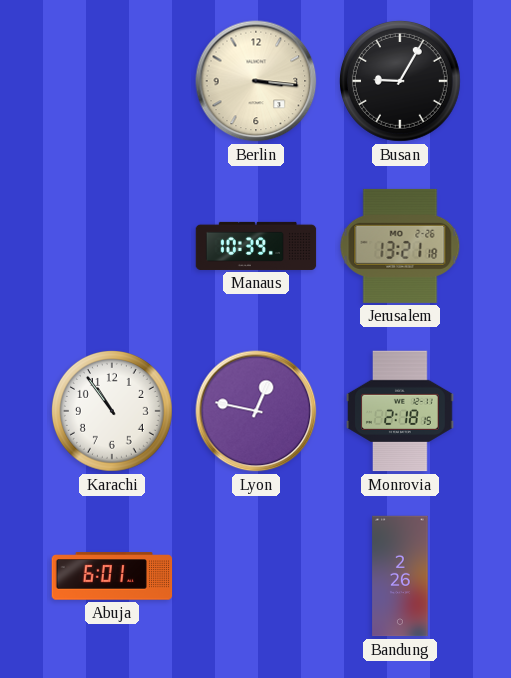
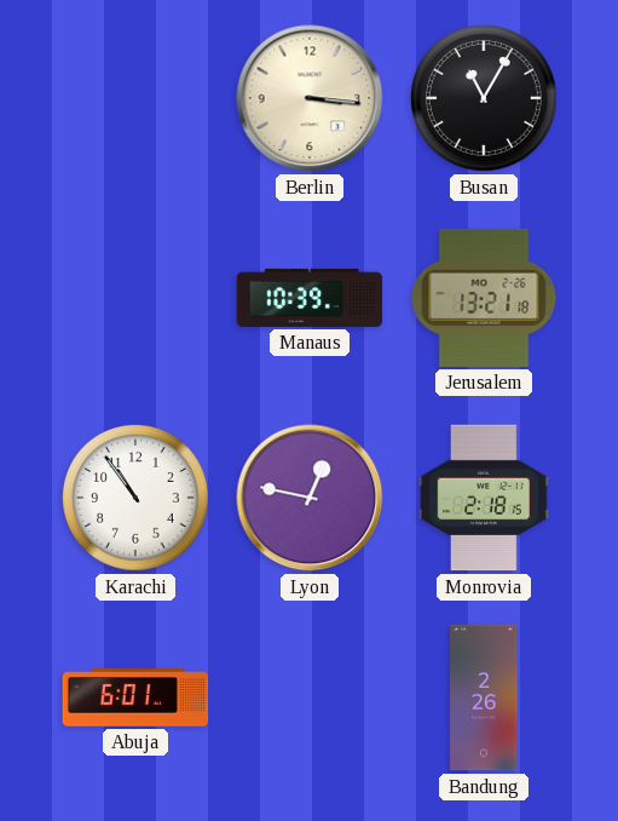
Busan: 9:05 -> 11:05
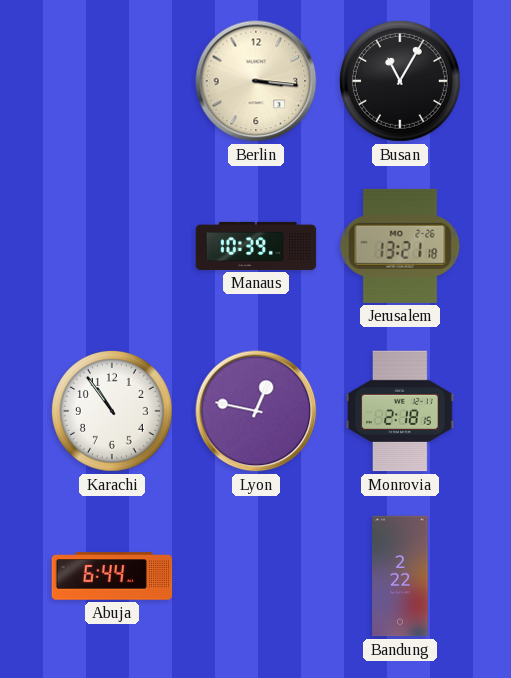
Abuja: 6:01 -> 6:44
Bandung: 2:26 -> 2:22
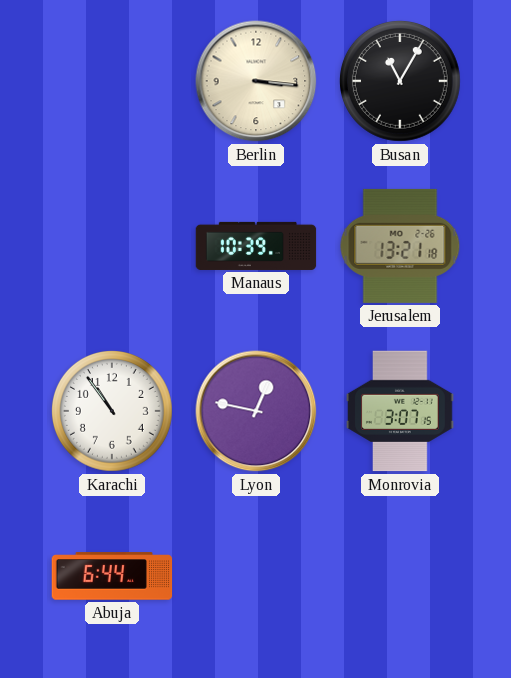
Monrovia: 2:18 -> 3:07
Bandung: 2:22 -> none
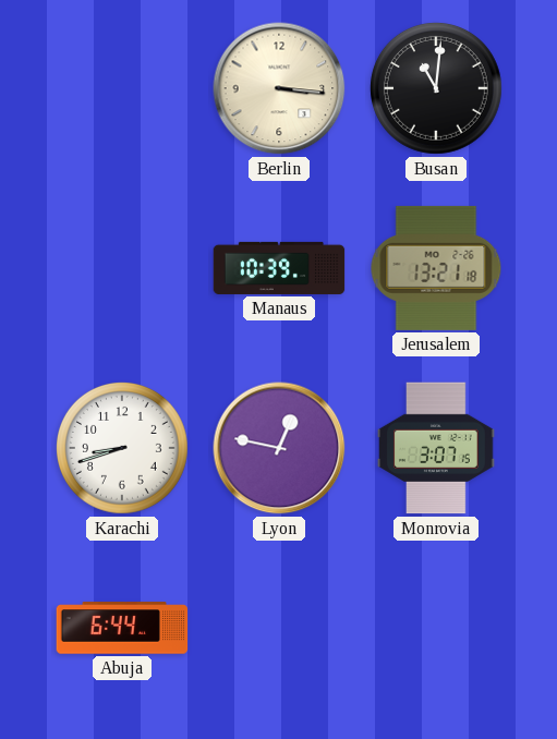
Busan: 11:05 -> 11:01
Karachi: 10:54 -> 8:42
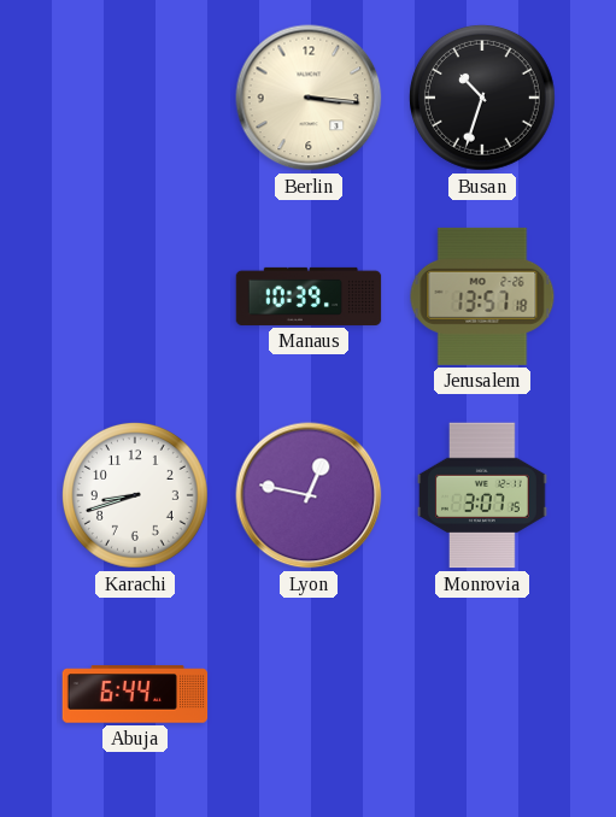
Busan: 11:01 -> 10:33
Jerusalem: 13:21 -> 13:57
